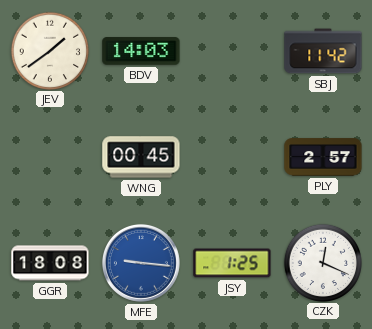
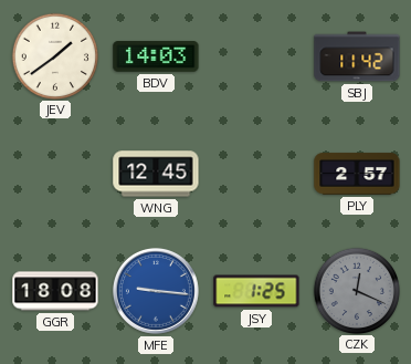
WNG: 00:45 -> 12:45
CZK dial: white -> grey
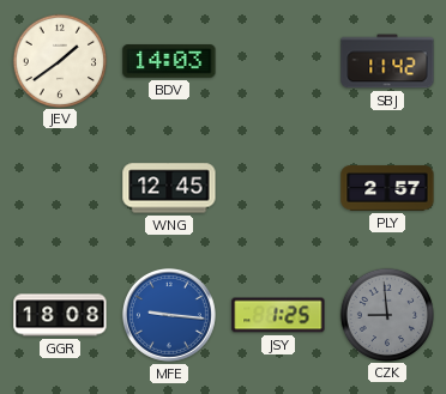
CZK: 12:19 -> 8:59
